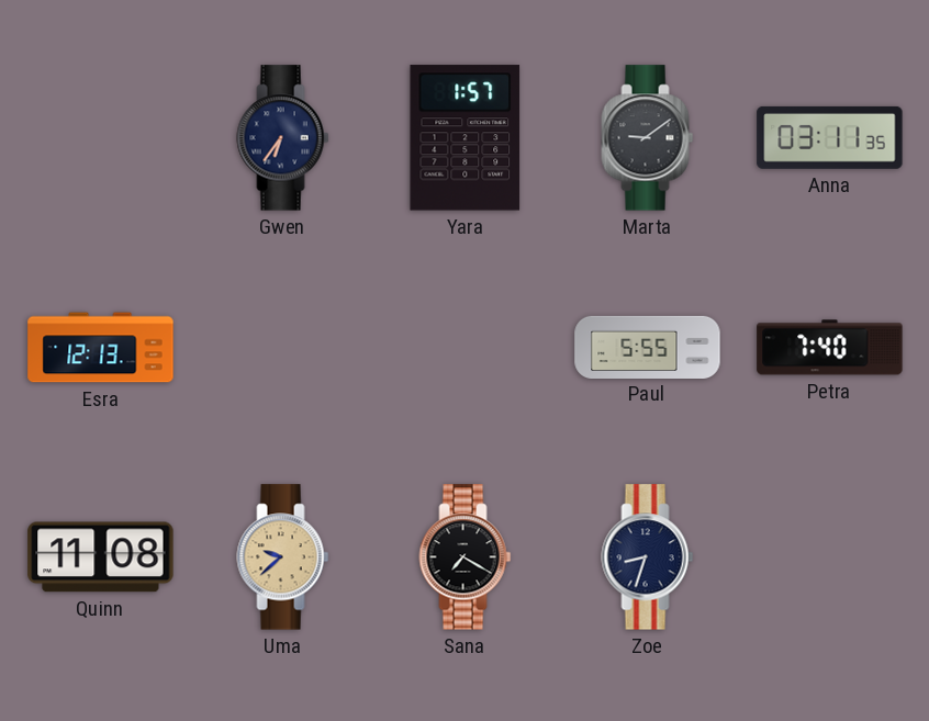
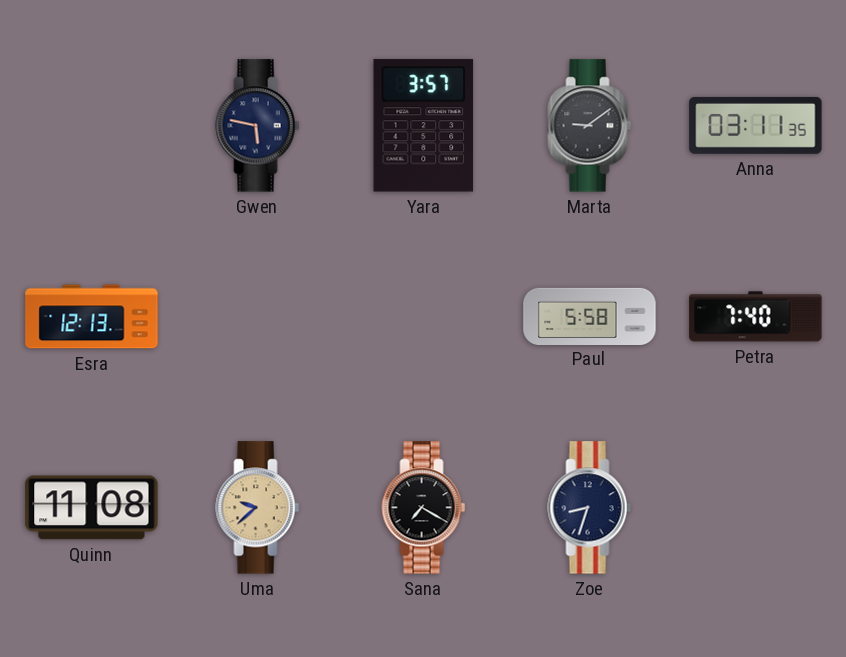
Gwen: 6:36 -> 5:47
Yara: 1:57 -> 3:57
Paul: 5:55 -> 5:58
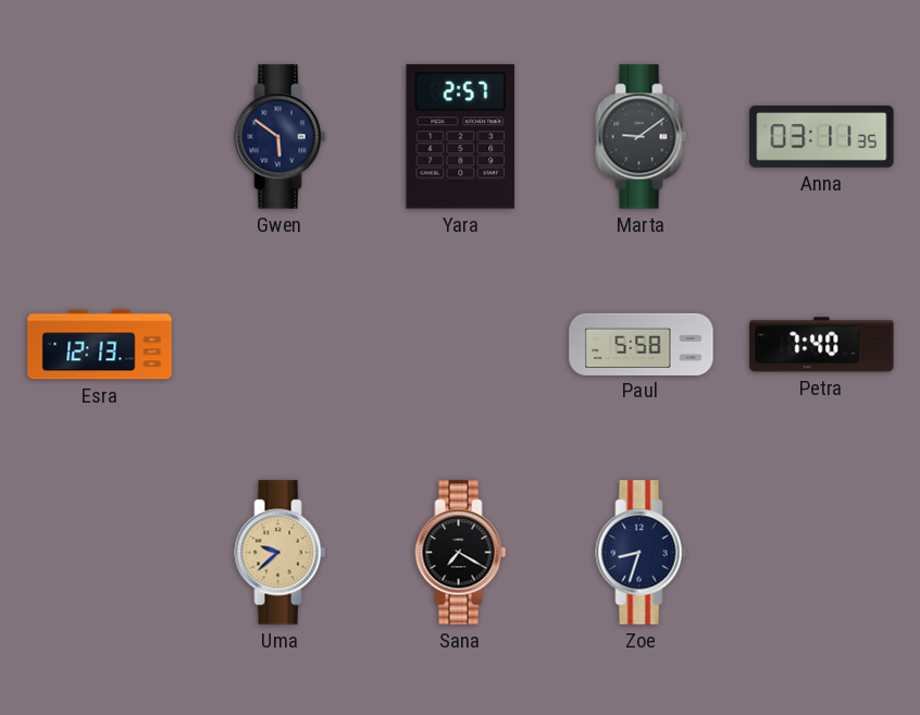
Gwen: 5:47 -> 5:51
Yara: 3:57 -> 2:57
Quinn: 11:08 -> none
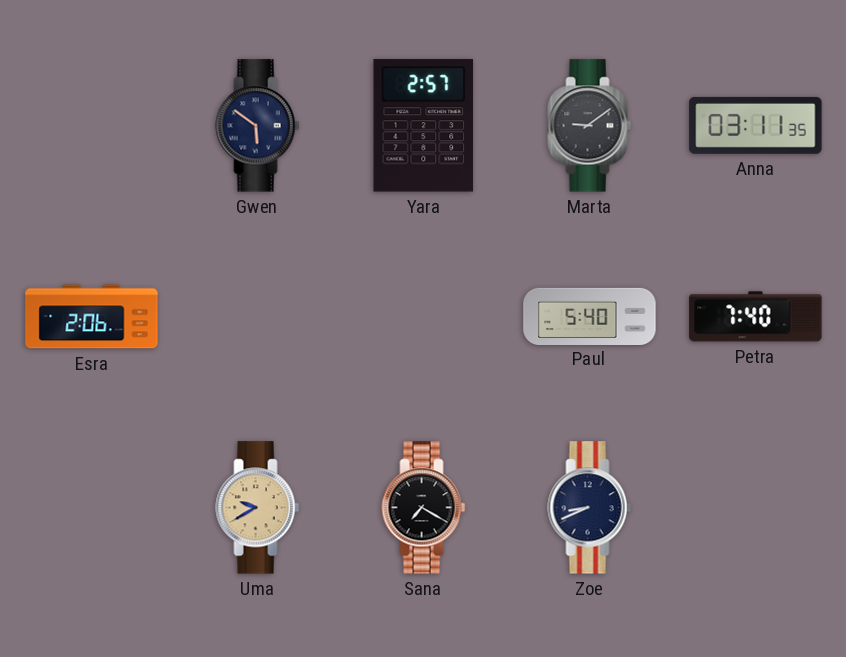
Esra: 12:13 -> 2:06
Paul: 5:58 -> 5:40
Uma: 9:38 -> 9:40
Zoe: 8:33 -> 8:41
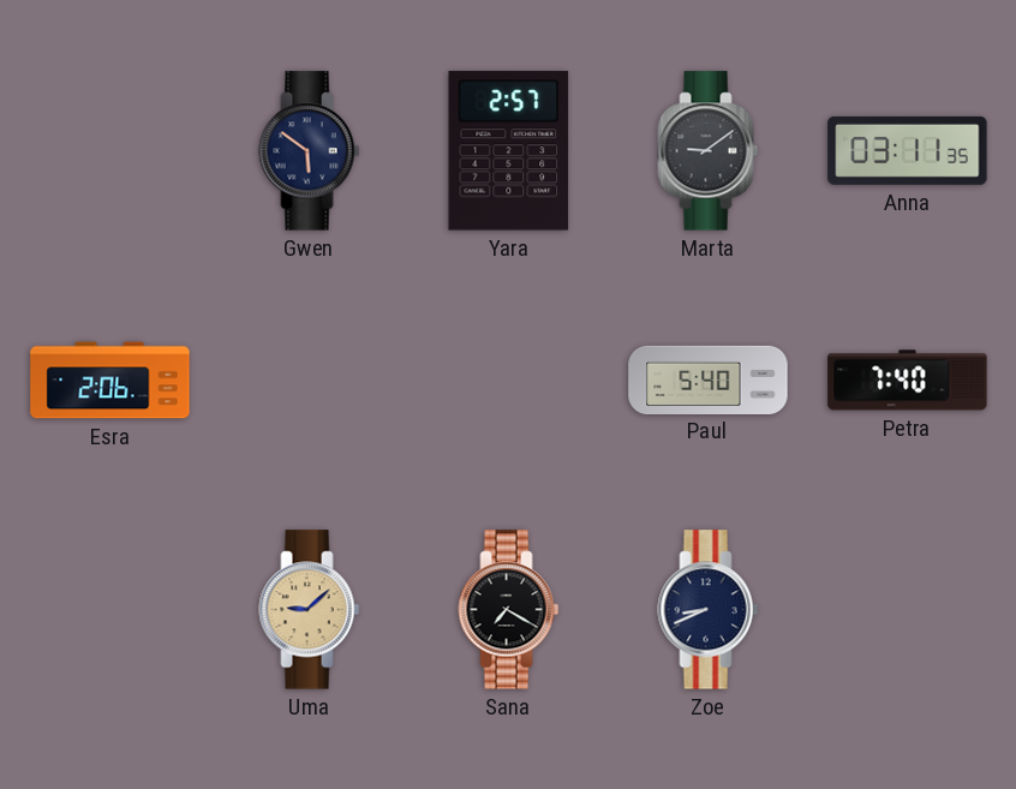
Uma: 9:40 -> 9:08
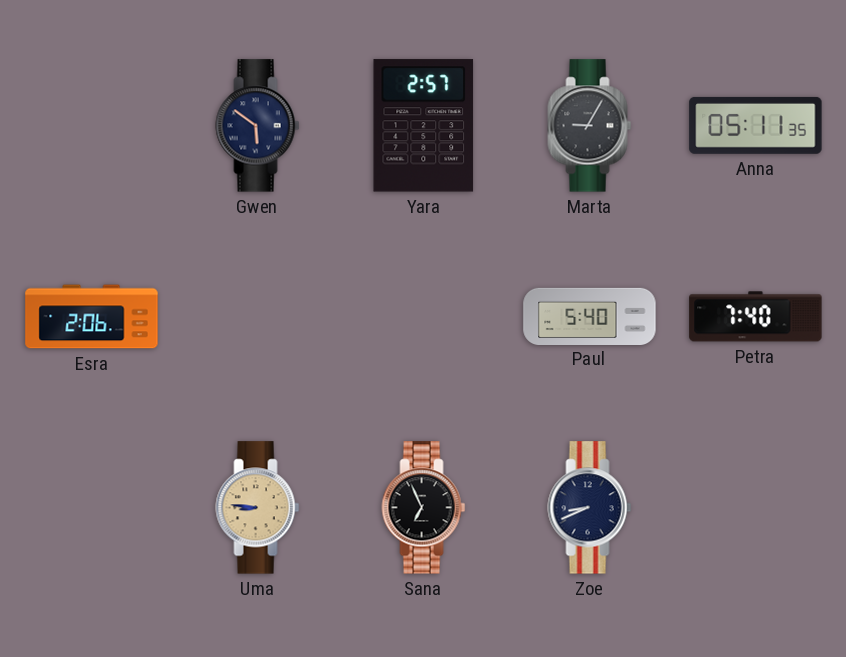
Marta: 9:09 -> 9:05
Anna: 03:11 -> 05:11
Uma: 9:08 -> 8:46
Sana: 7:20 -> 6:56
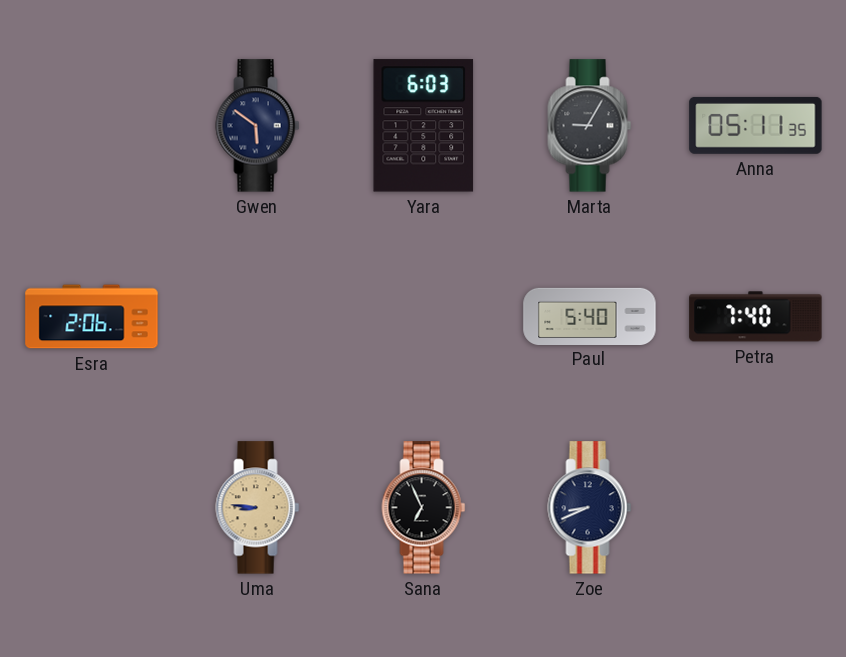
Yara: 2:57 -> 6:03
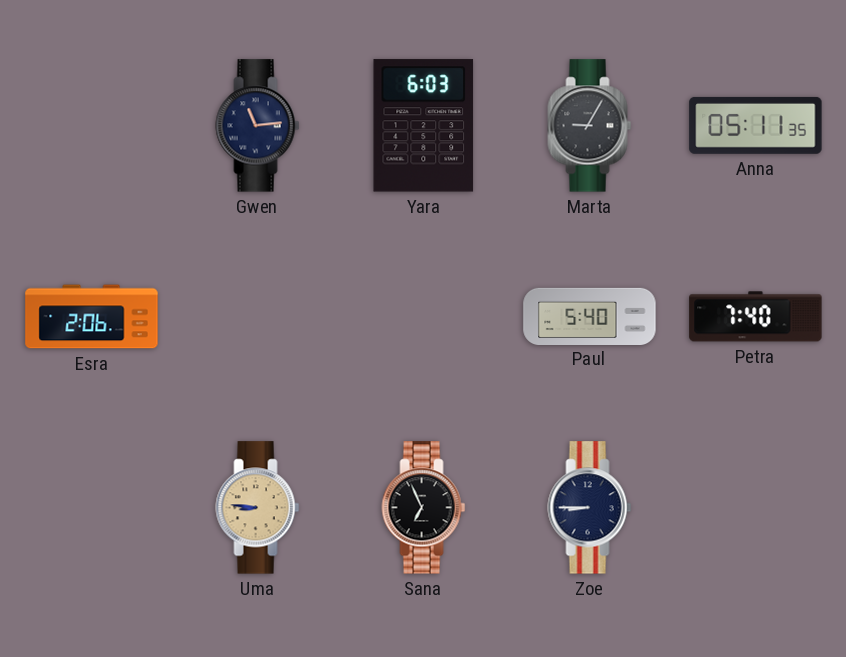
Gwen: 5:51 -> 11:14
Zoe: 8:41 -> 8:45
